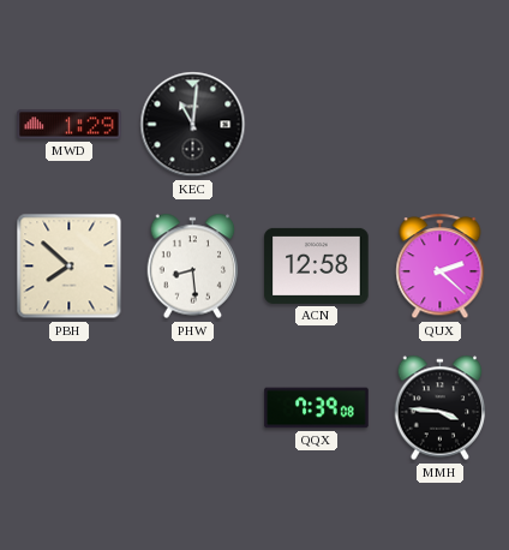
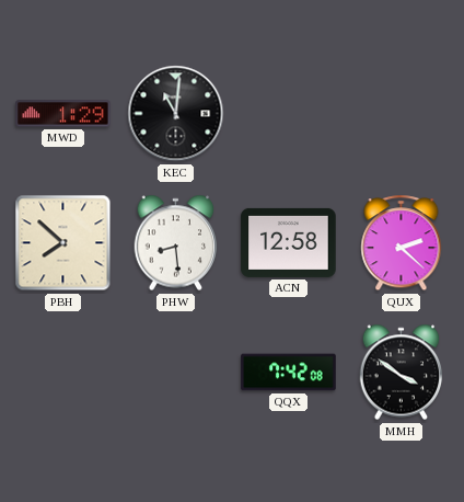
QQX: 7:39 -> 7:42
MMH: 3:46 -> 3:51
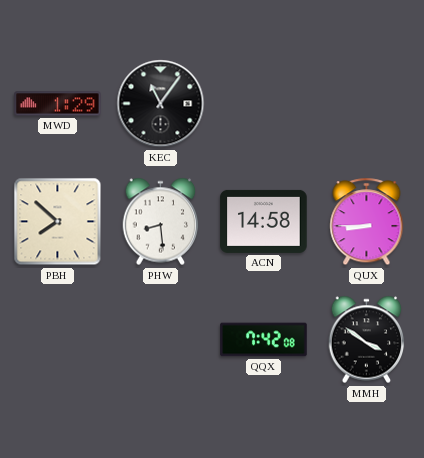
KEC: 11:01 -> 11:06
ACN: 12:58 -> 14:58
QUX: 2:22 -> 8:45
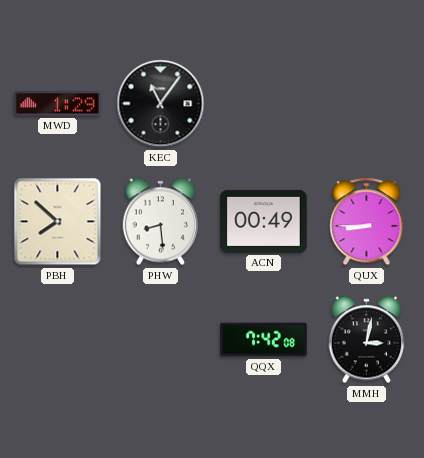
ACN: 14:58 -> 00:49
MMH: 3:51 -> 3:02
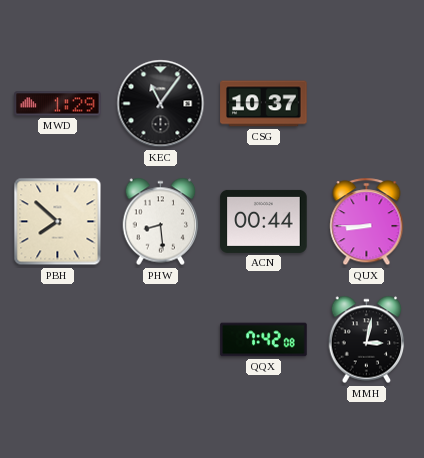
CSG: none -> 10:37
ACN: 00:49 -> 00:44
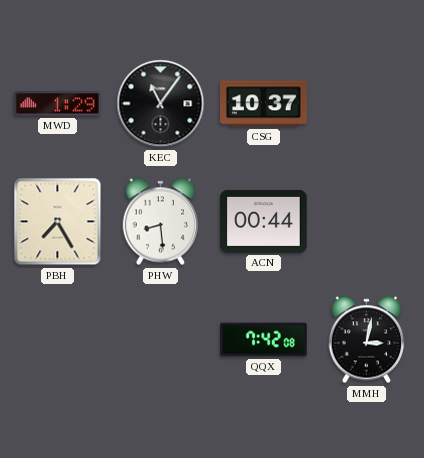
PBH: 7:52 -> 7:25
QUX: 8:45 -> none
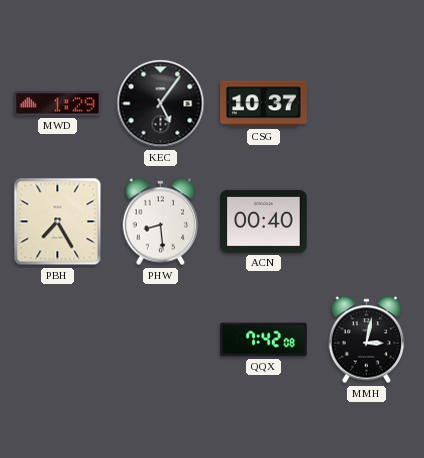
KEC: 11:06 -> 5:06
ACN: 00:44 -> 00:40
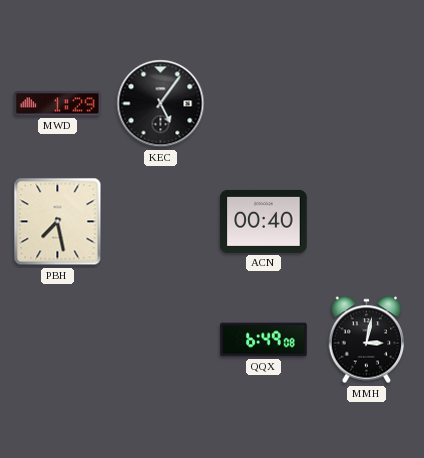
CSG: 10:37 -> none
PBH: 7:25 -> 7:28
PHW: 8:29 -> none
QQX: 7:42 -> 6:49
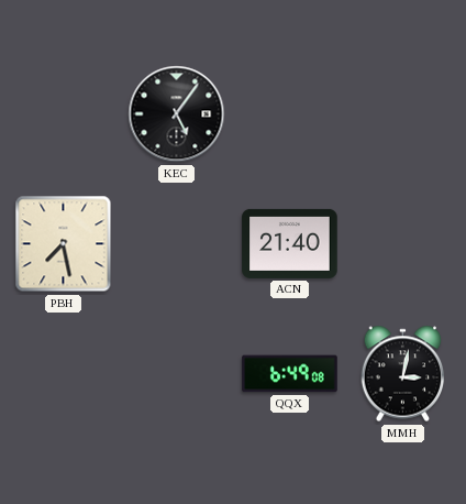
MWD: 1:29 -> none
ACN: 00:40 -> 21:40
